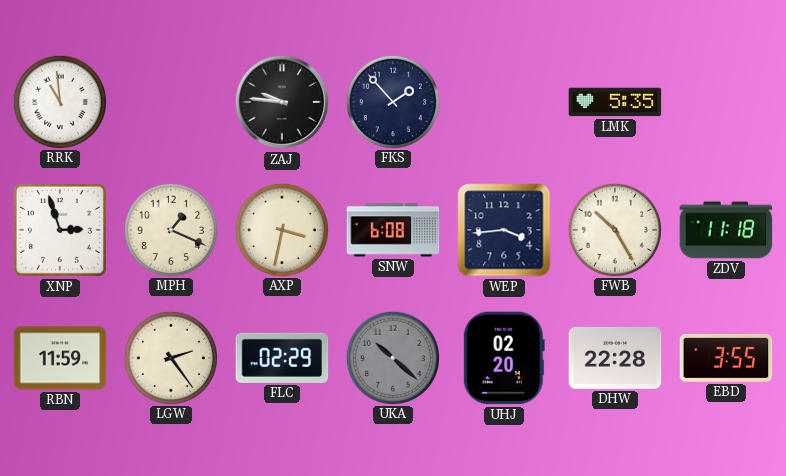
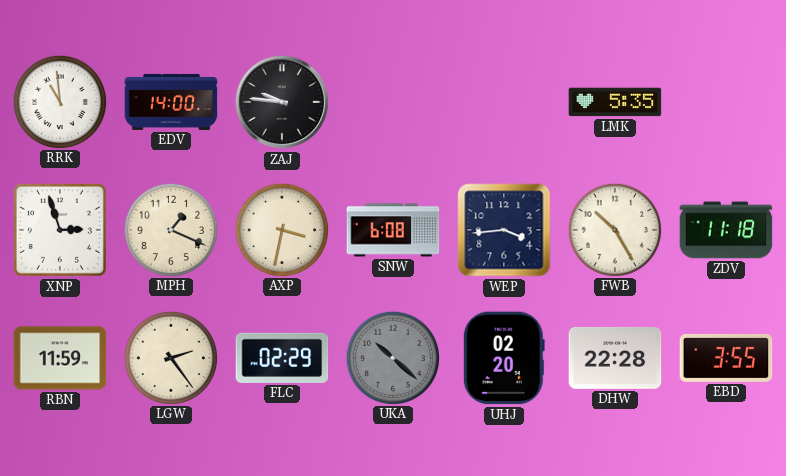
EDV: none -> 14:00
FKS: 1:53 -> none
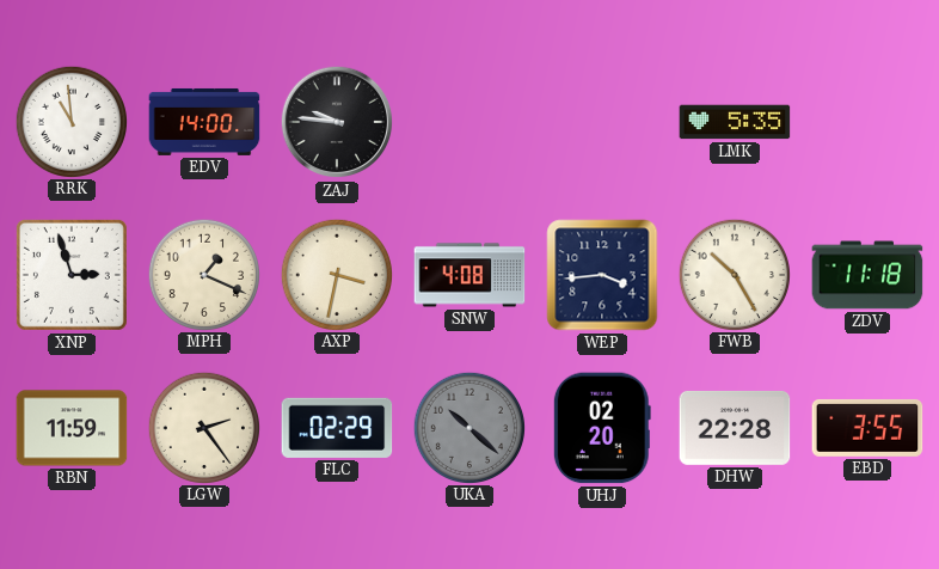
SNW: 6:08 -> 4:08
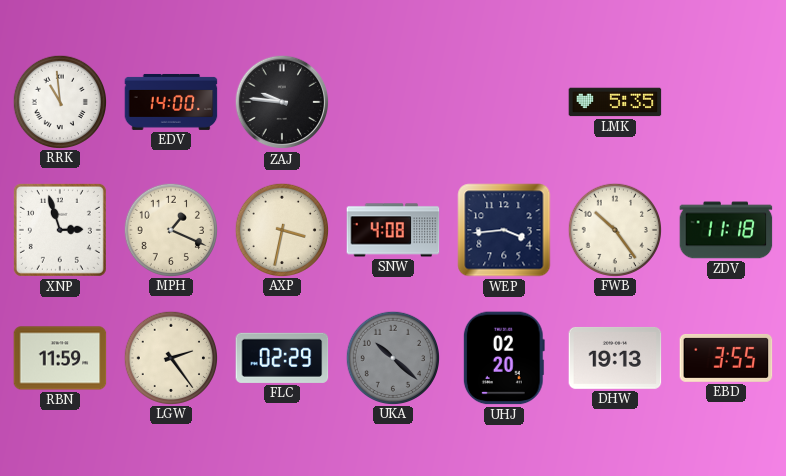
FWB: 10:25 -> 10:24
DHW: 22:28 -> 19:13
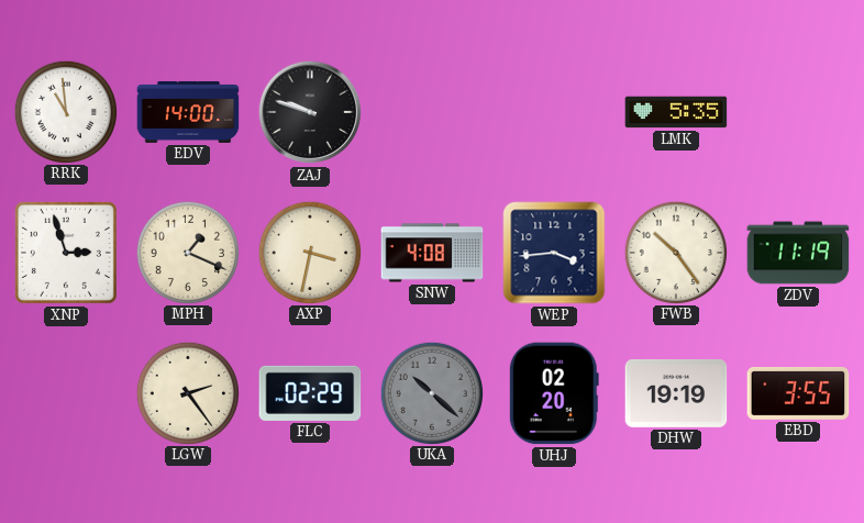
ZAJ: 9:46 -> 9:48
ZDV: 11:18 -> 11:19
RBN: 11:59 -> none
DHW: 19:13 -> 19:19
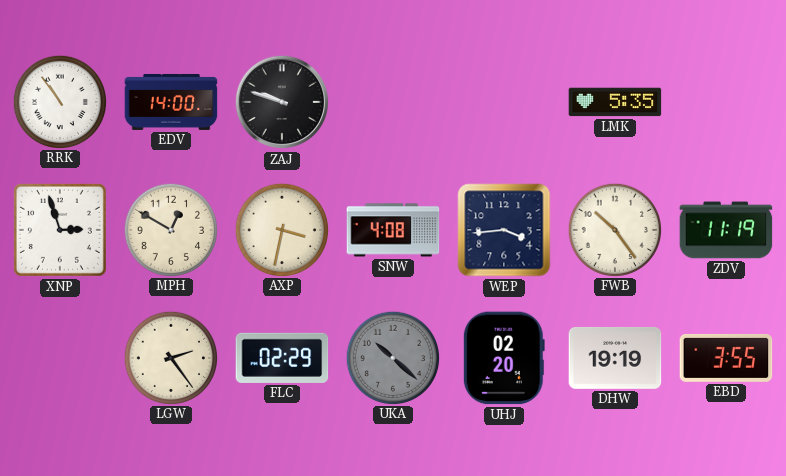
RRK: 10:59 -> 10:54
MPH: 1:19 -> 12:50
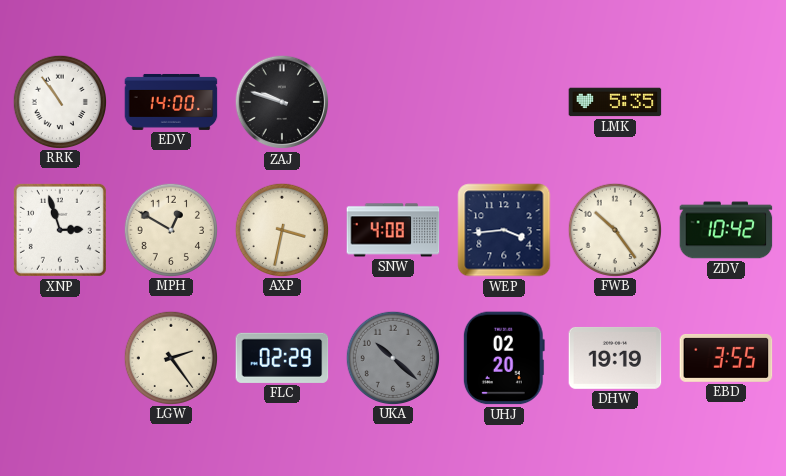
ZDV: 11:19 -> 10:42
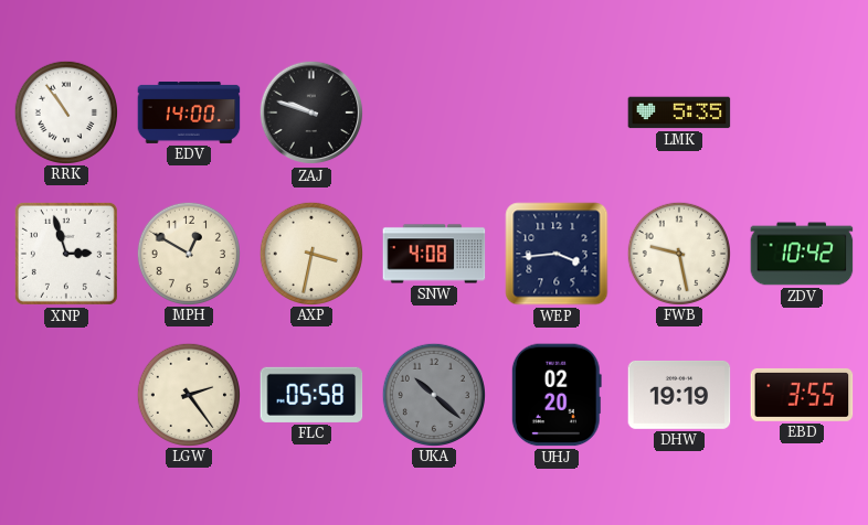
FWB: 10:24 -> 9:28
FLC: 02:29 -> 05:58
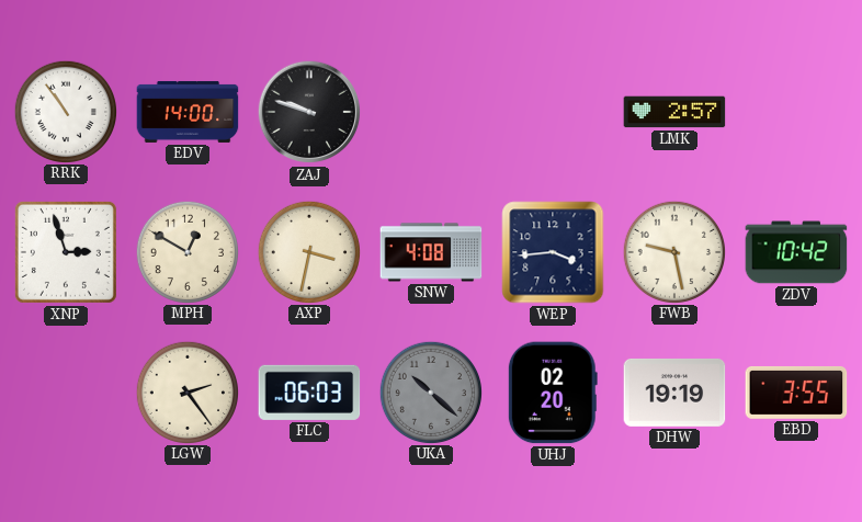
LMK: 5:35 -> 2:57
FLC: 05:58 -> 06:03
